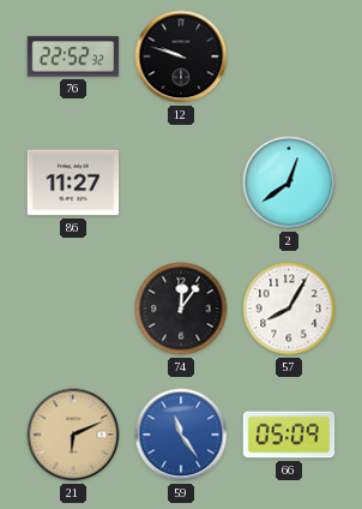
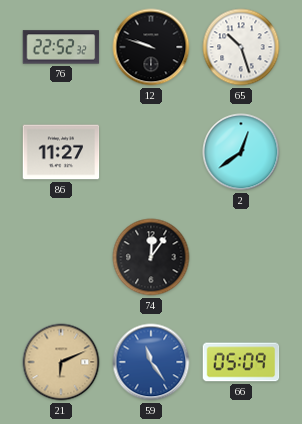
65: none -> 10:27
57: 8:05 -> none
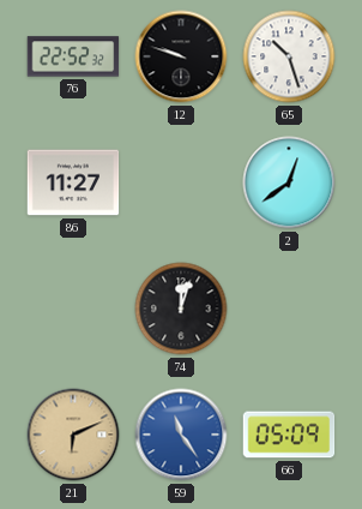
74: 12:06 -> 12:03
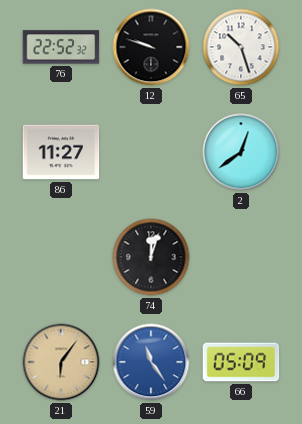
21: 6:11 -> 6:06
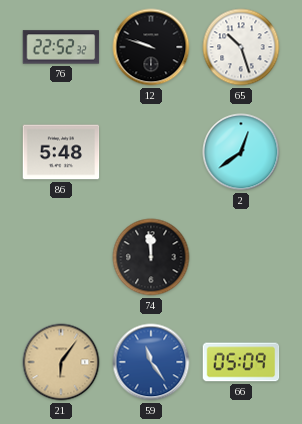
86: 11:27 -> 5:48
74: 12:03 -> 11:59
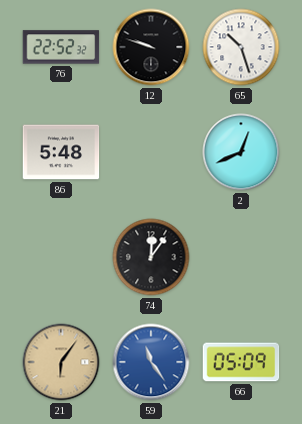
2: 12:39 -> 12:41
74: 11:59 -> 12:06
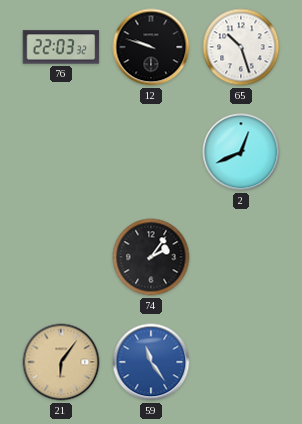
76: 22:52 -> 22:03
86: 5:48 -> none
74: 12:06 -> 2:06
66: 05:09 -> none
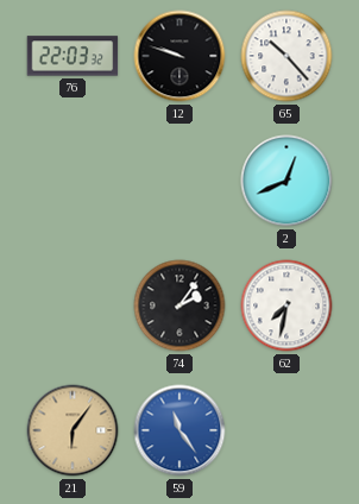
65: 10:27 -> 10:23
62: none -> 7:32
